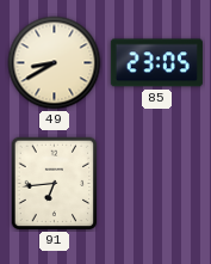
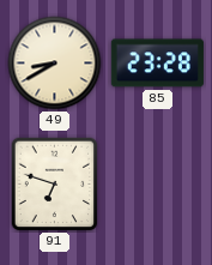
85: 23:05 -> 23:28
91: 6:44 -> 6:48
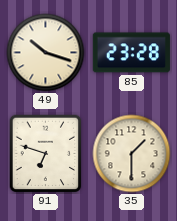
49: 8:40 -> 10:18
35: none -> 1:30
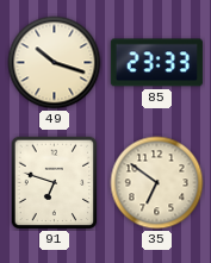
85: 23:28 -> 23:33
35: 1:30 -> 6:51
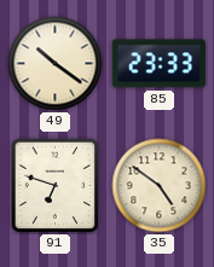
49: 10:18 -> 10:21
35: 6:51 -> 4:51
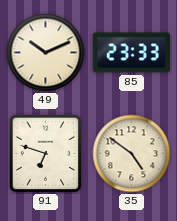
49: 10:21 -> 10:11
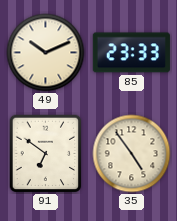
91: 6:48 -> 6:51
35: 4:51 -> 4:54
